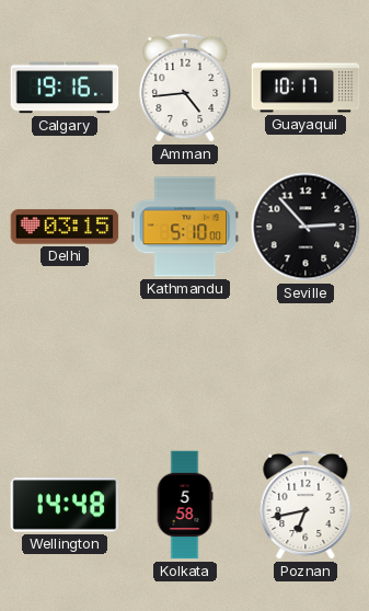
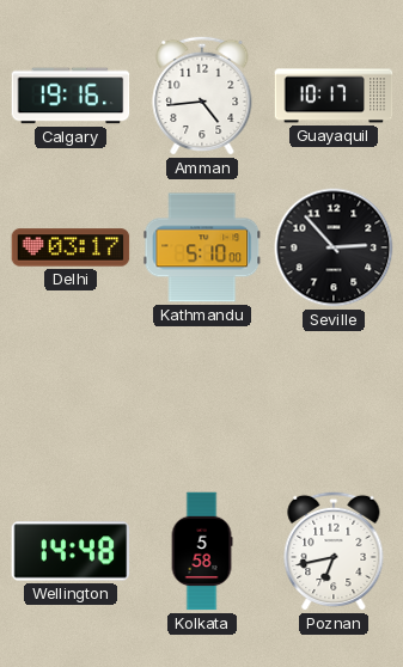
Delhi: 03:15 -> 03:17
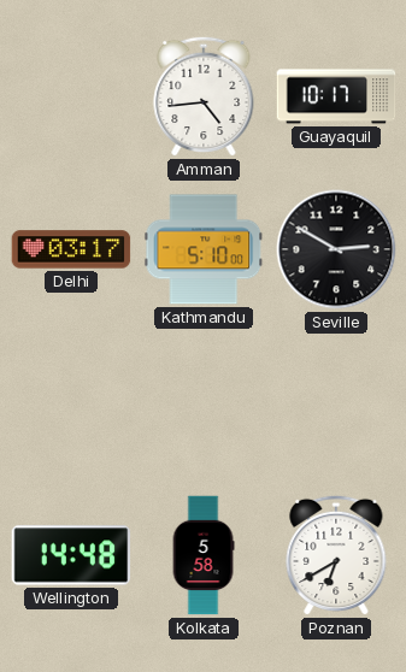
Calgary: 19:16 -> none
Seville: 2:53 -> 2:50
Poznan: 6:43 -> 6:40
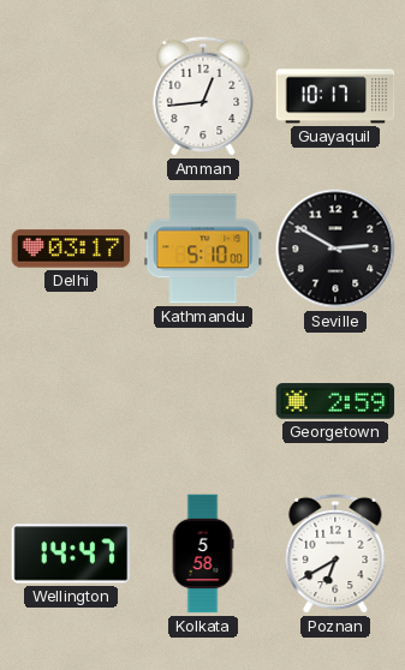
Amman: 4:44 -> 12:44
Georgetown: none -> 2:59
Wellington: 14:48 -> 14:47
